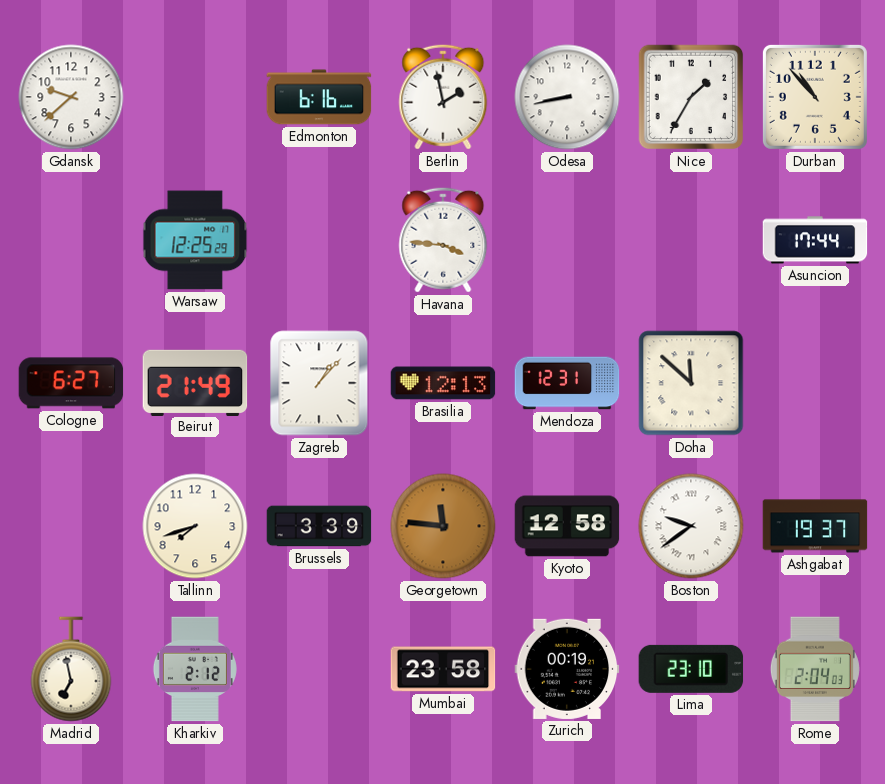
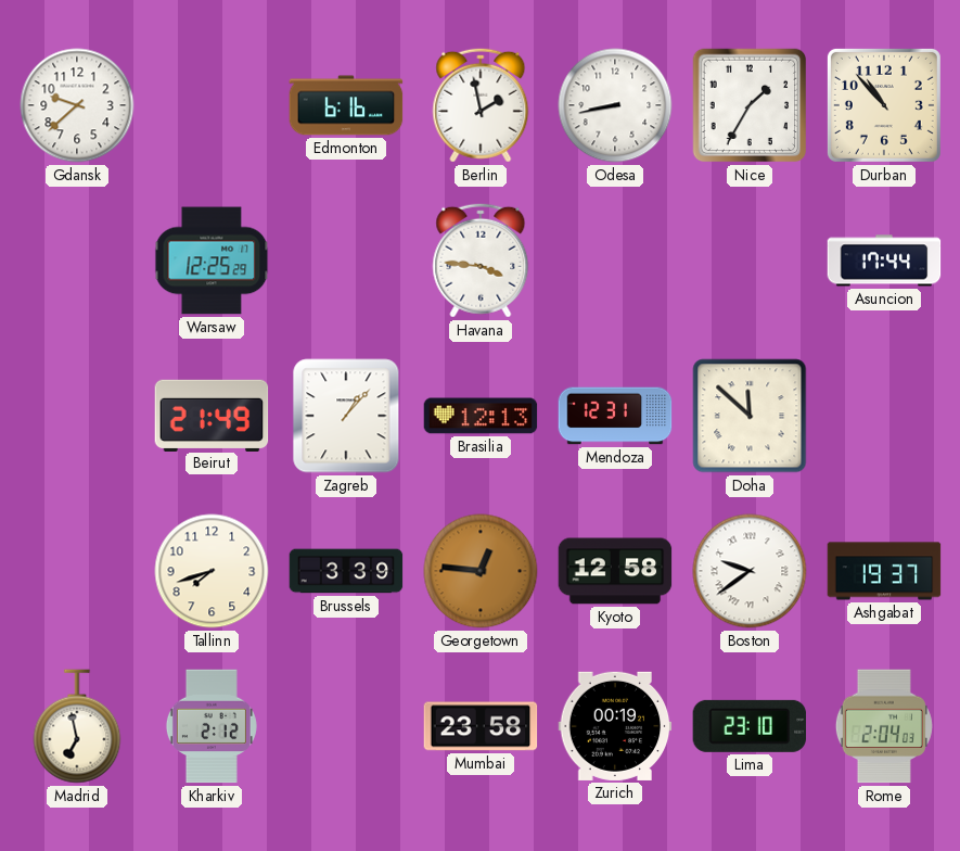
Cologne: 6:27 -> none
Georgetown: 11:46 -> 12:46
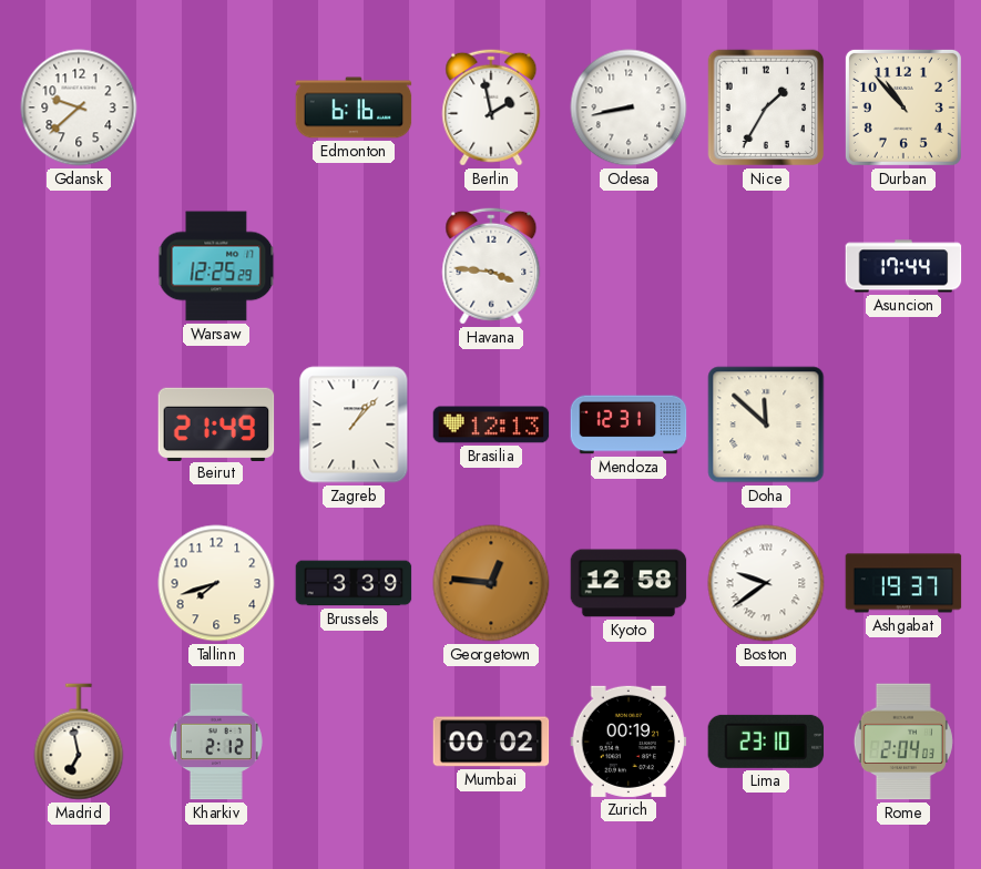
Mumbai: 23:58 -> 00:02
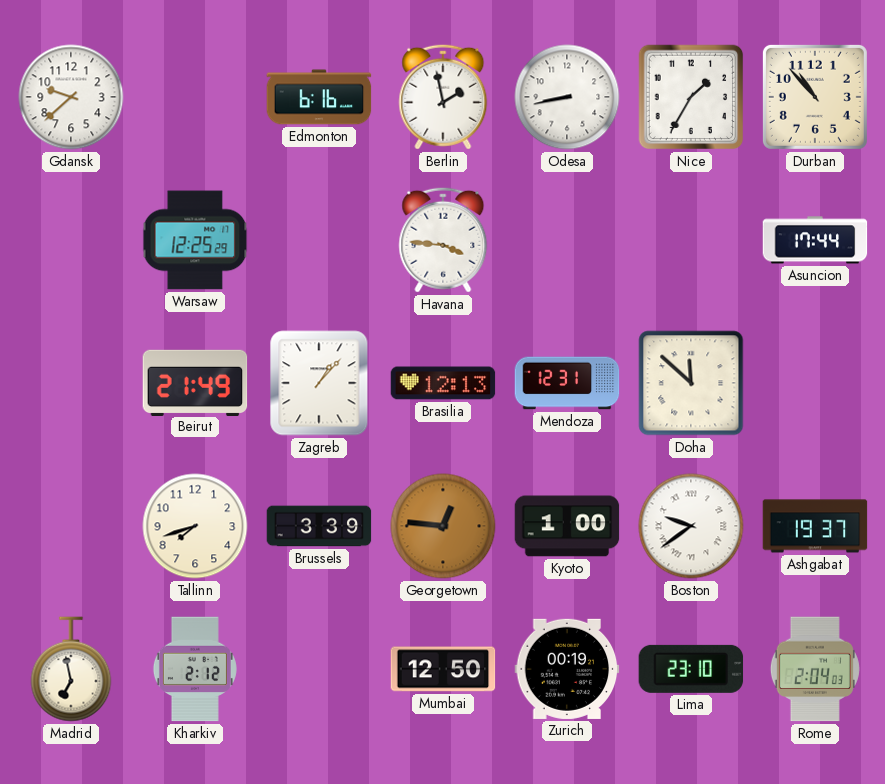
Kyoto: 12:58 -> 1:00
Mumbai: 00:02 -> 12:50
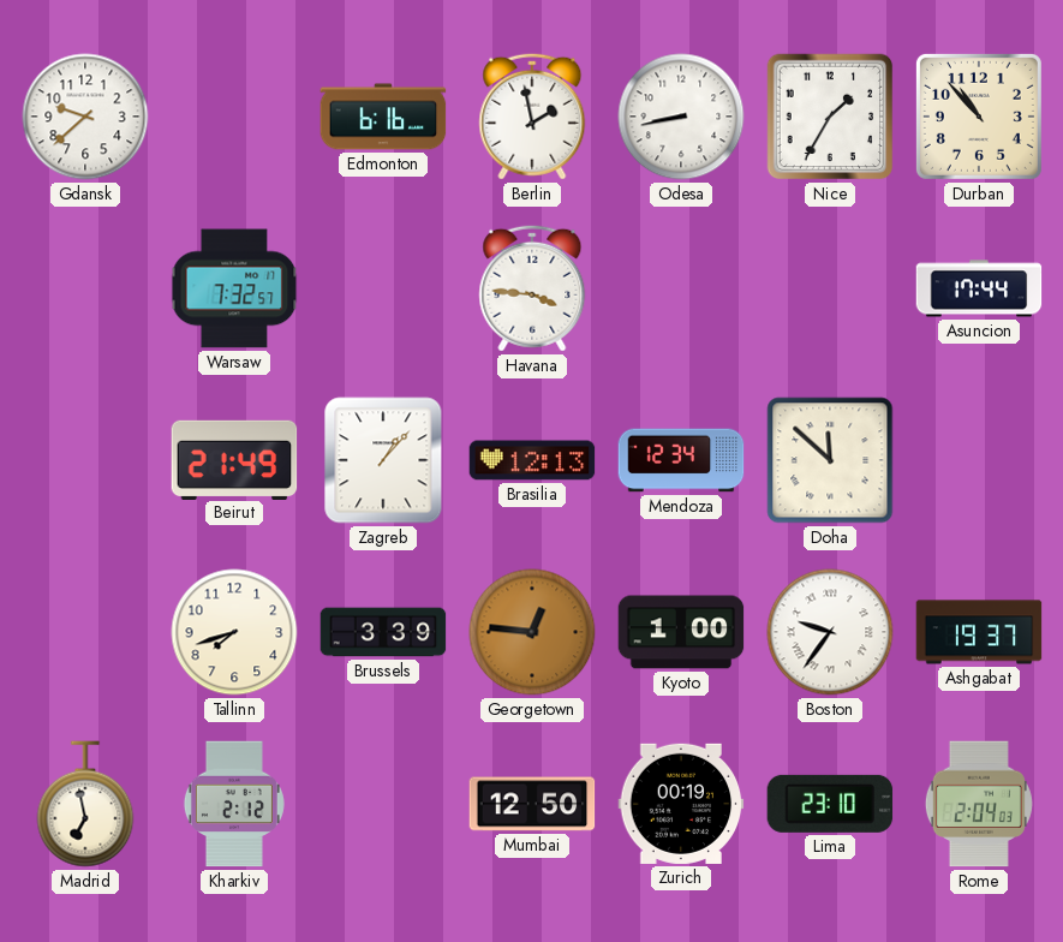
Warsaw: 12:25 -> 7:32
Mendoza: 12:31 -> 12:34
Boston: 9:39 -> 9:36
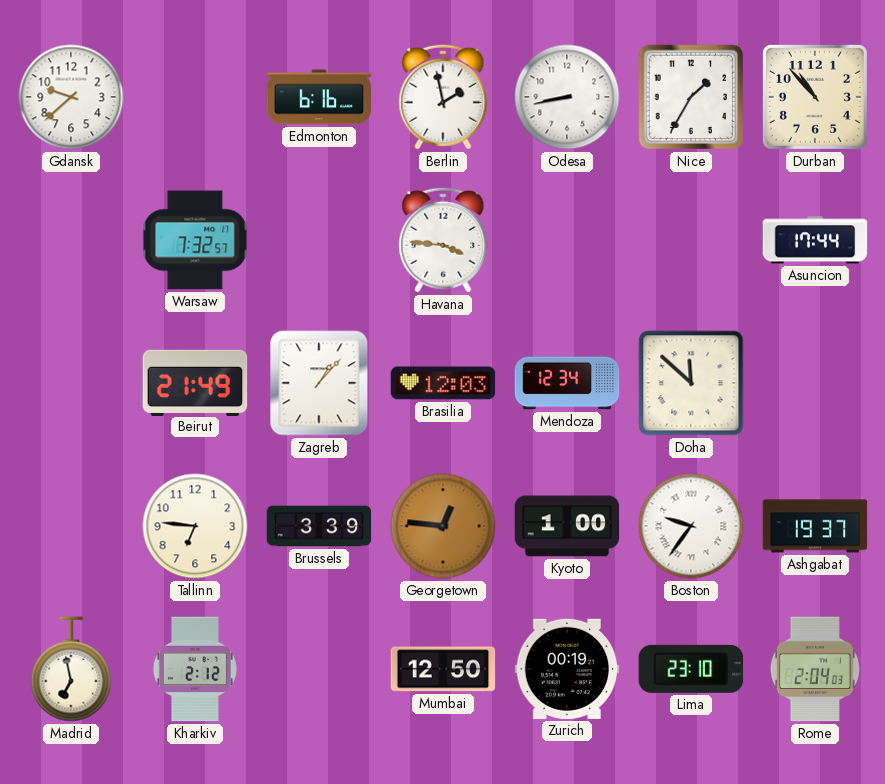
Brasilia: 12:13 -> 12:03
Tallinn: 7:42 -> 6:46
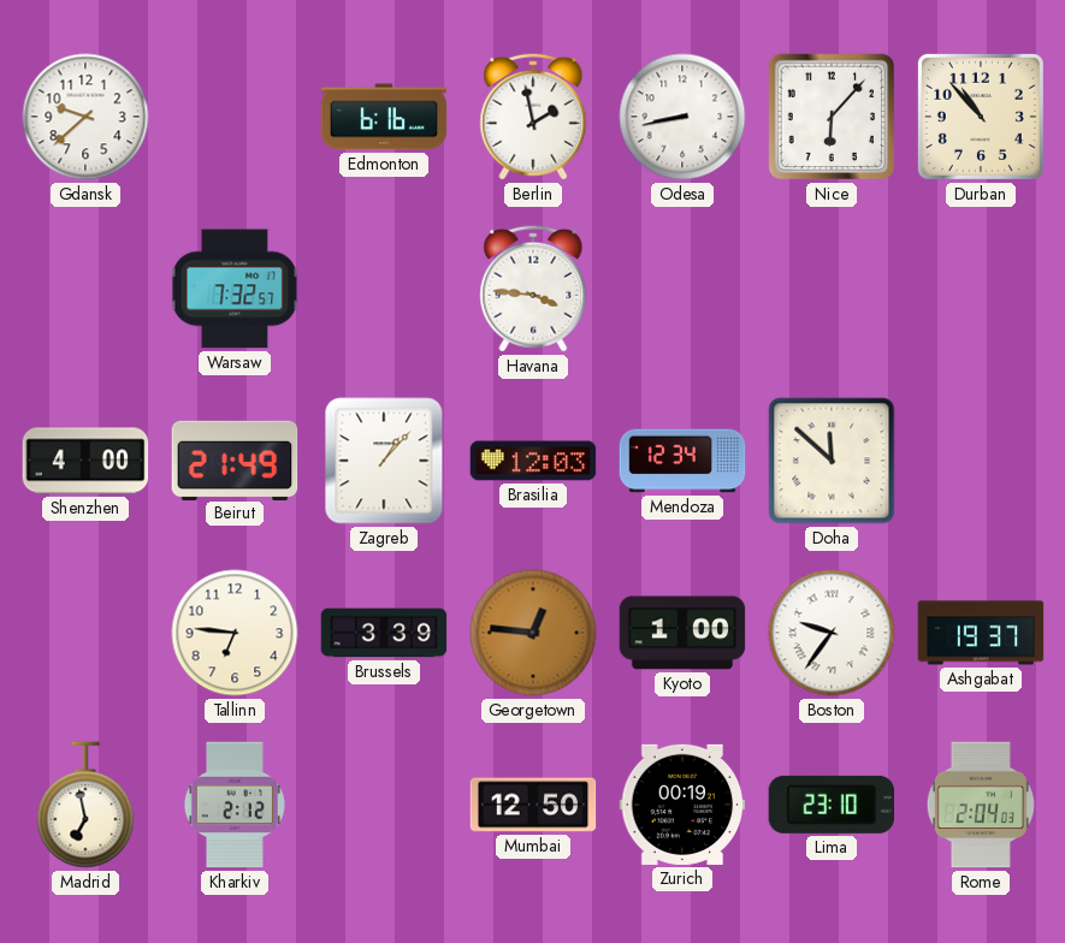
Nice: 1:35 -> 6:07
Asuncion: 17:44 -> none
Shenzhen: none -> 4:00
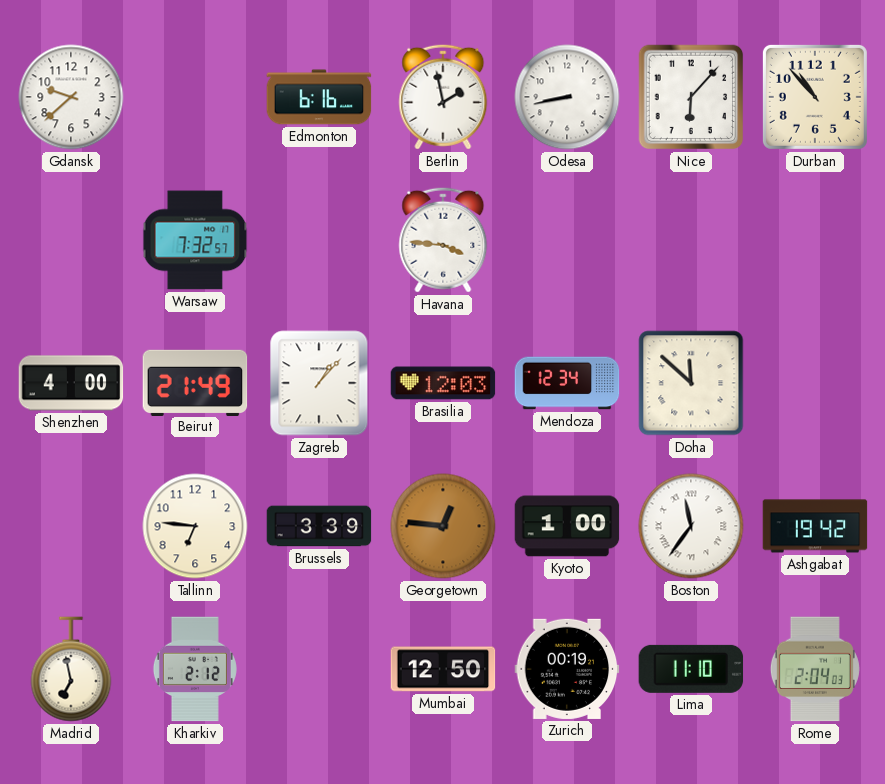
Boston: 9:36 -> 11:36
Ashgabat: 19:37 -> 19:42
Lima: 23:10 -> 11:10
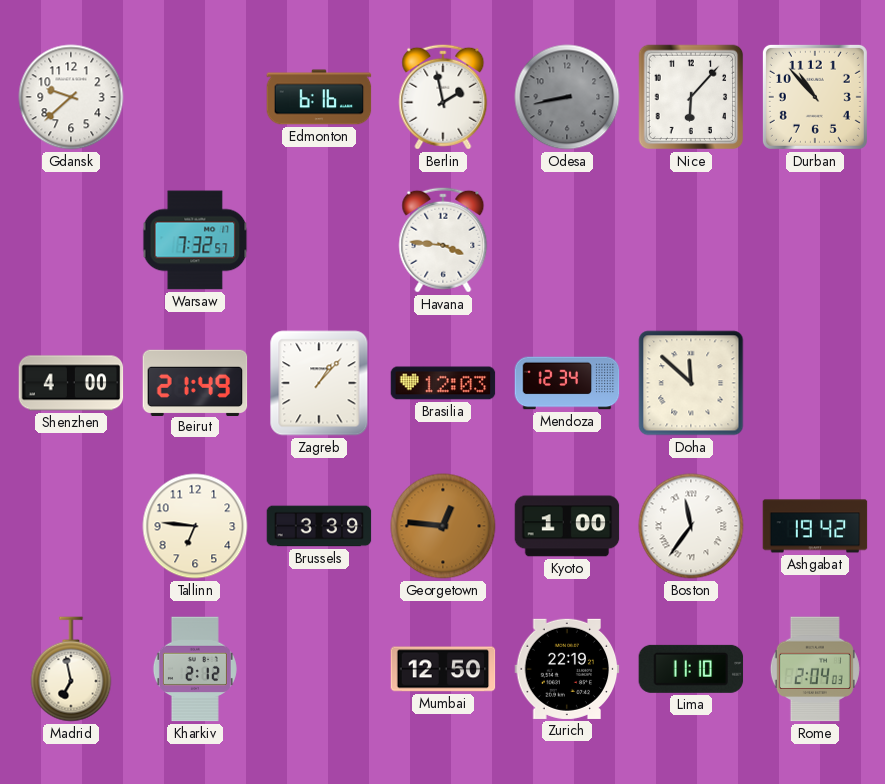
Odesa dial: white -> grey
Zurich: 00:19 -> 22:19
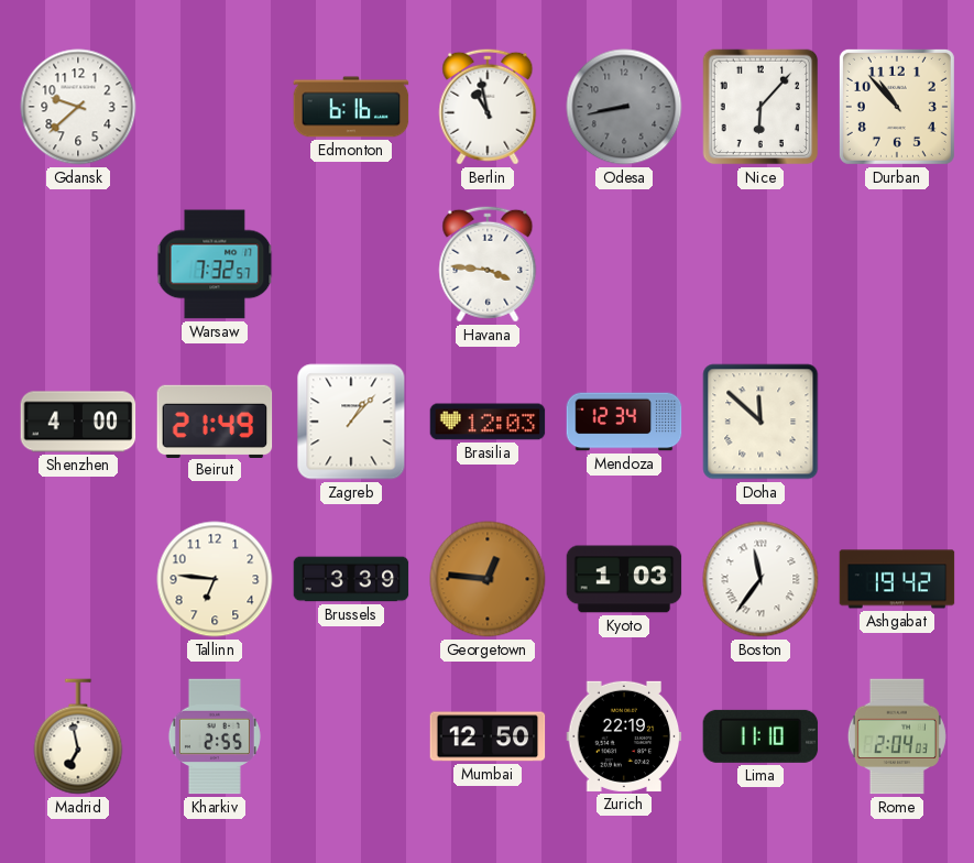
Berlin: 1:58 -> 10:58
Kyoto: 1:00 -> 1:03
Kharkiv: 2:12 -> 2:55
